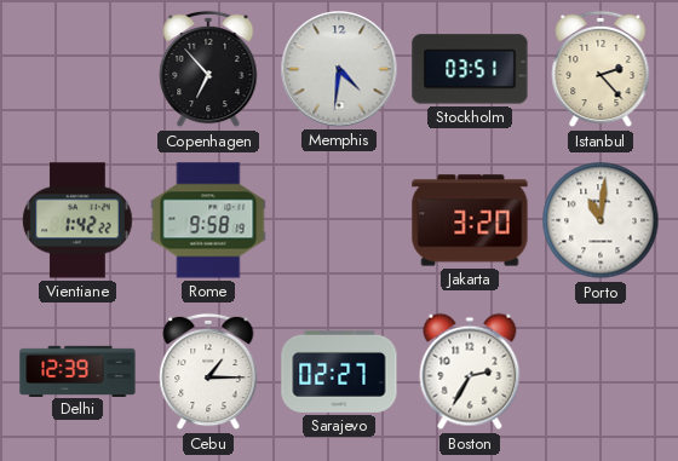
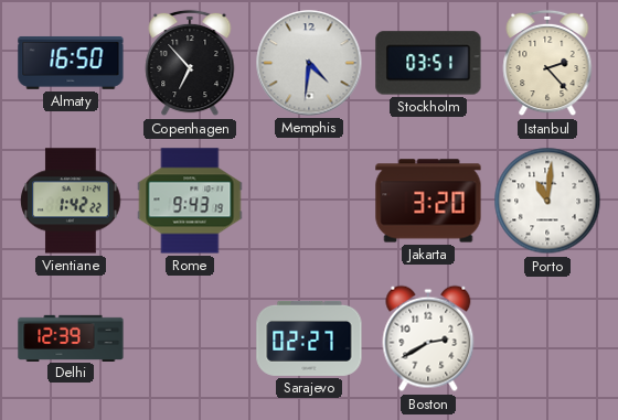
Almaty: none -> 16:50
Rome: 9:58 -> 9:43
Cebu: 1:15 -> none
Boston: 2:35 -> 2:40
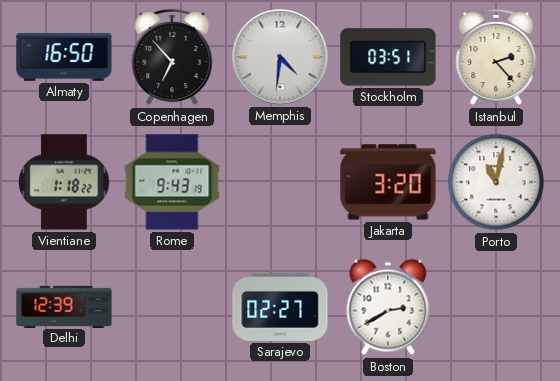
Vientiane: 1:42 -> 1:18
Porto: 11:01 -> 11:02
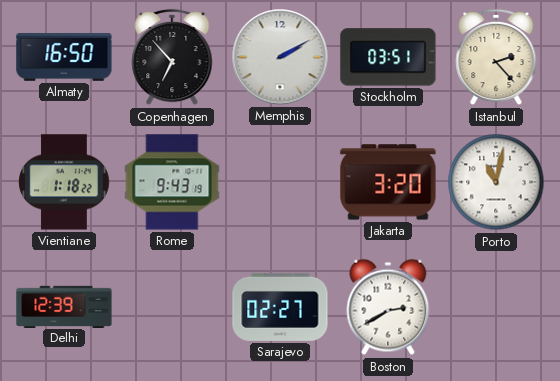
Memphis: 4:31 -> 2:10
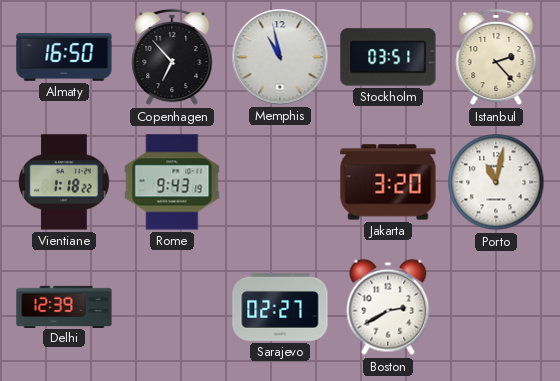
Memphis: 2:10 -> 10:58
